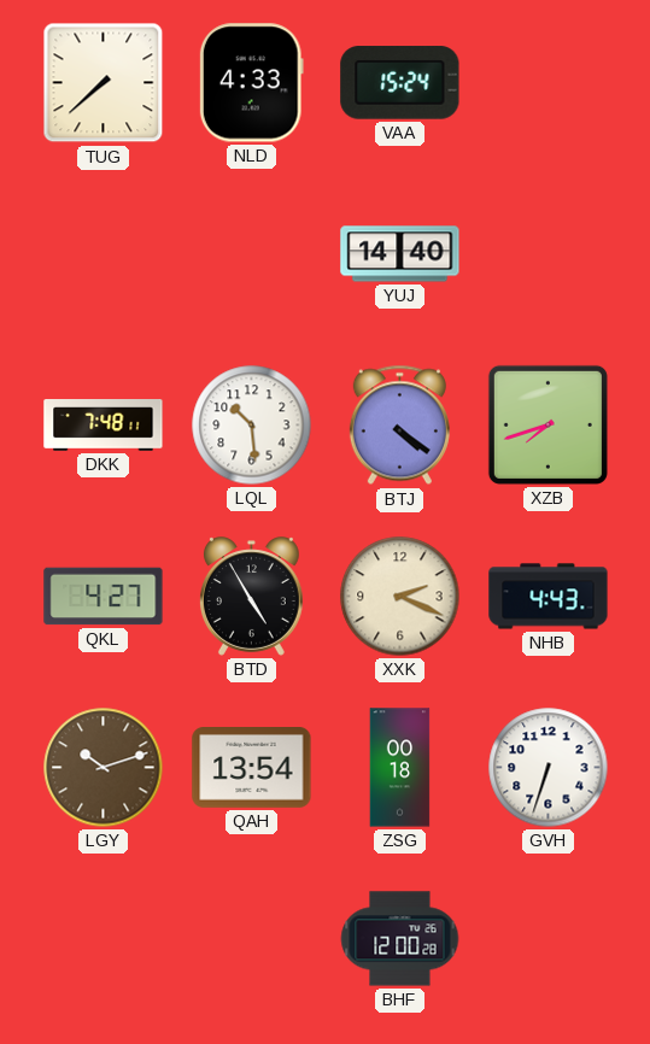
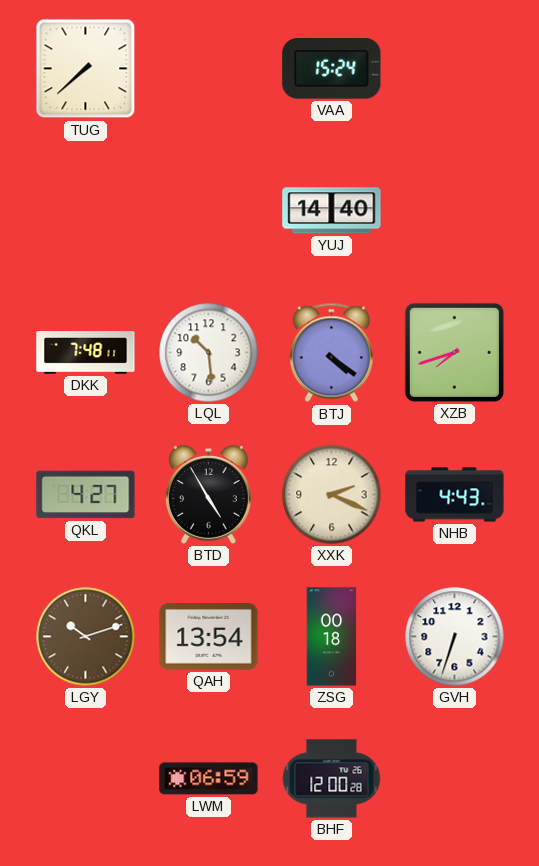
NLD: 4:33 -> none
LWM: none -> 06:59
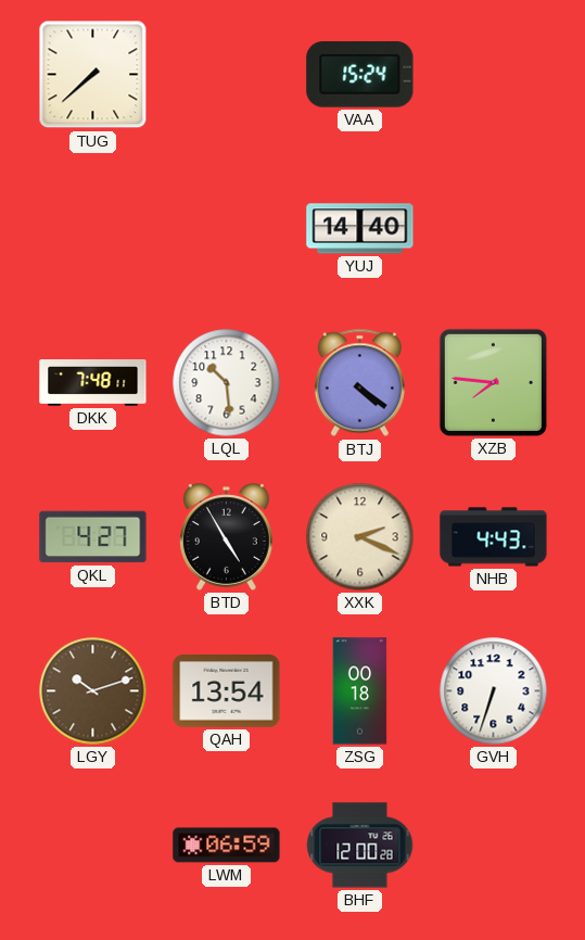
XZB: 7:42 -> 7:46
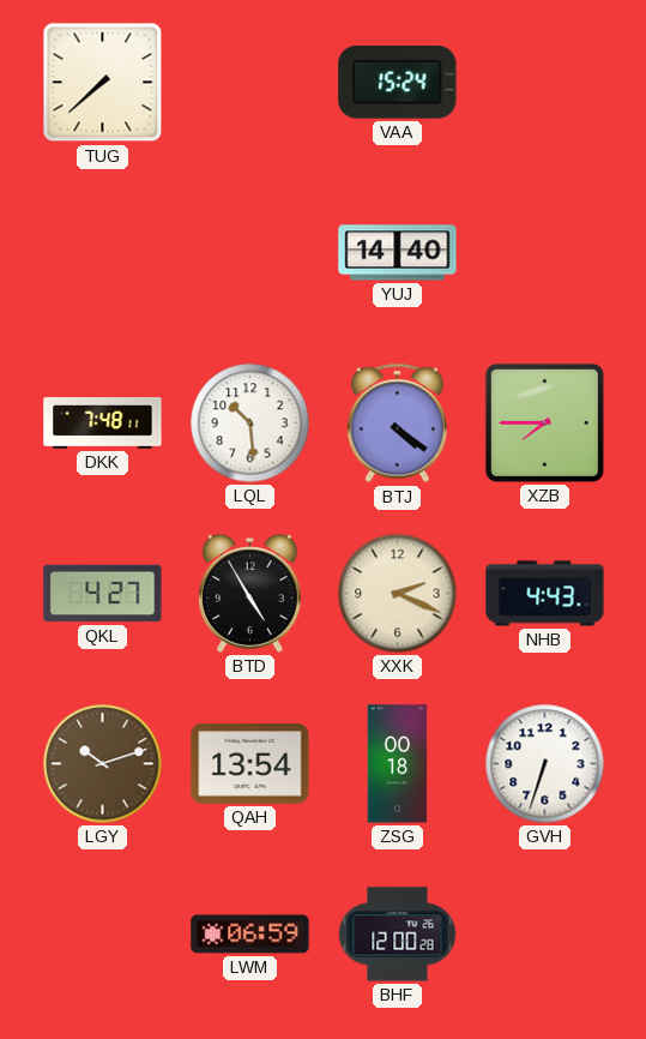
XZB: 7:46 -> 7:45
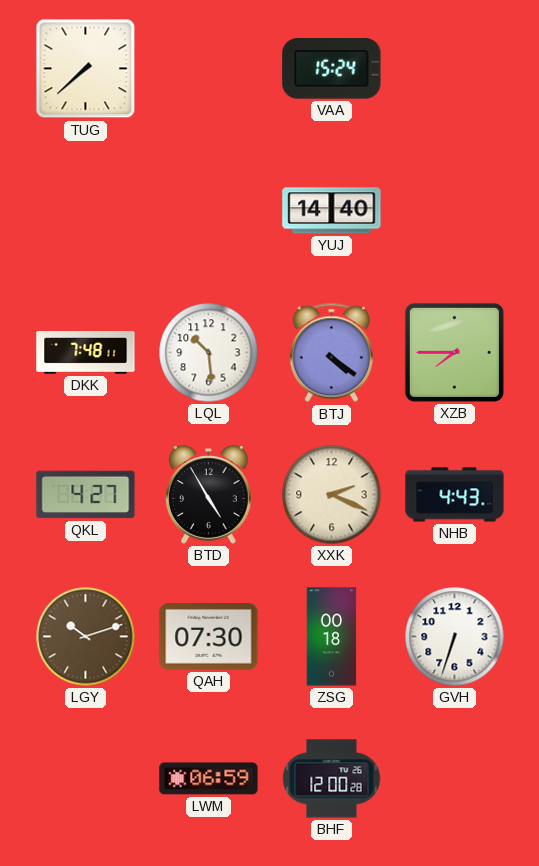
QAH: 13:54 -> 07:30
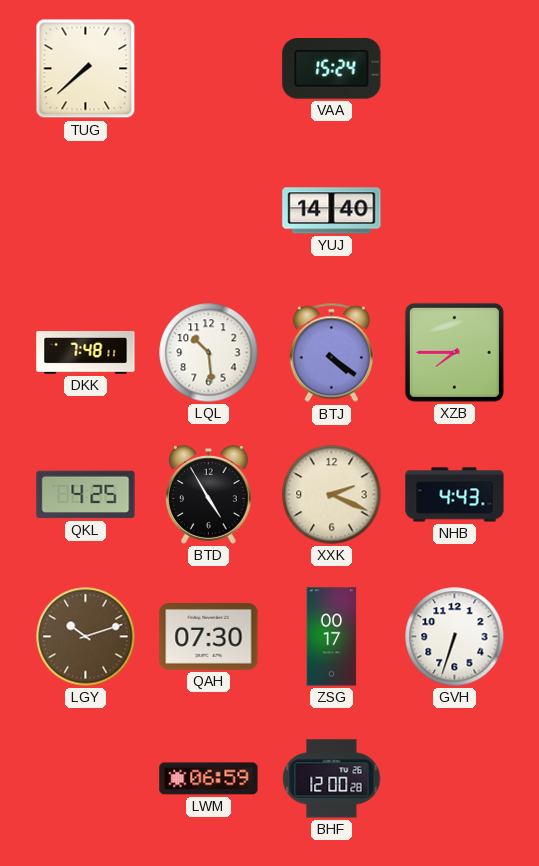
QKL: 4:27 -> 4:25
ZSG: 00:18 -> 00:17
